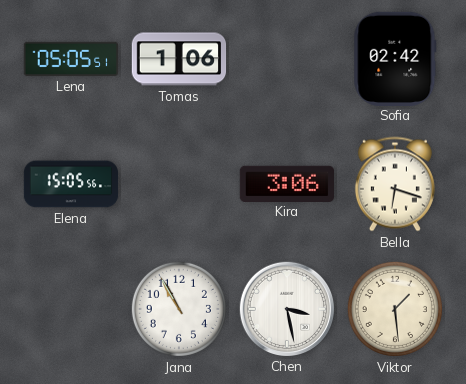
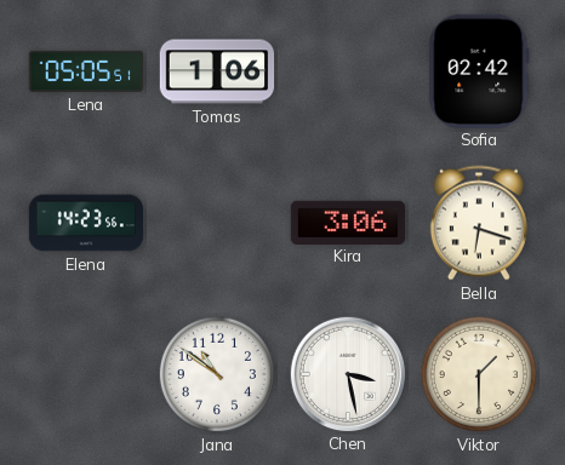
Elena: 15:05 -> 14:23
Jana: 10:55 -> 10:51
Viktor: 1:29 -> 1:30
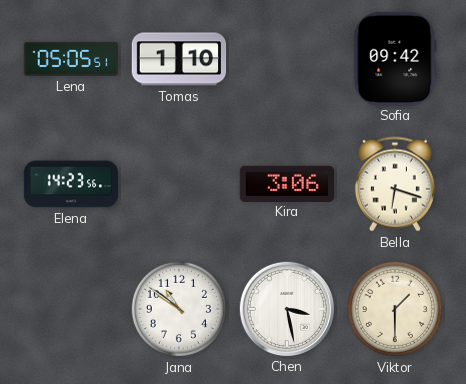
Tomas: 1:06 -> 1:10
Sofia: 02:42 -> 09:42
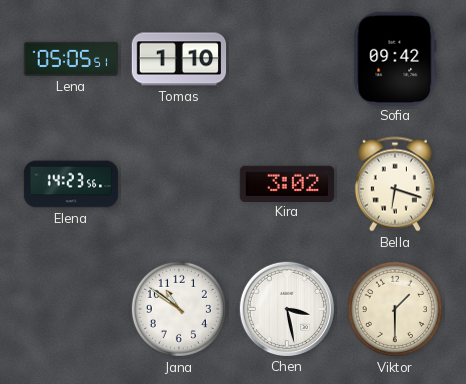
Kira: 3:06 -> 3:02
